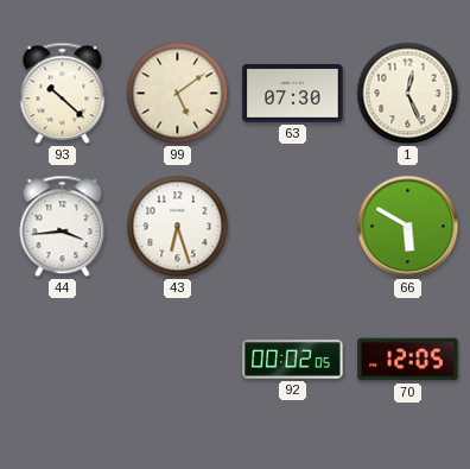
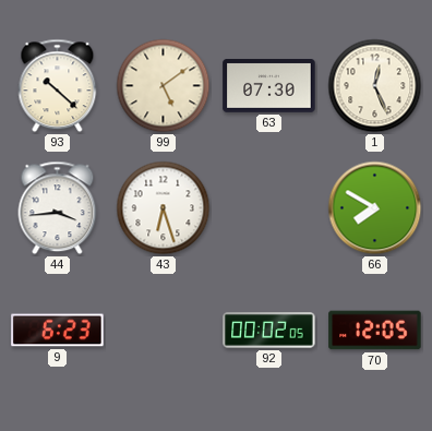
66: 5:50 -> 7:50
9: none -> 6:23
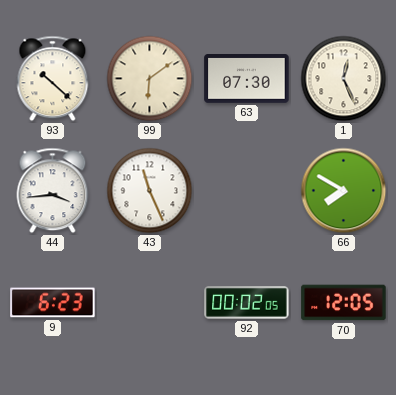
99: 5:09 -> 6:09
43: 6:27 -> 11:26
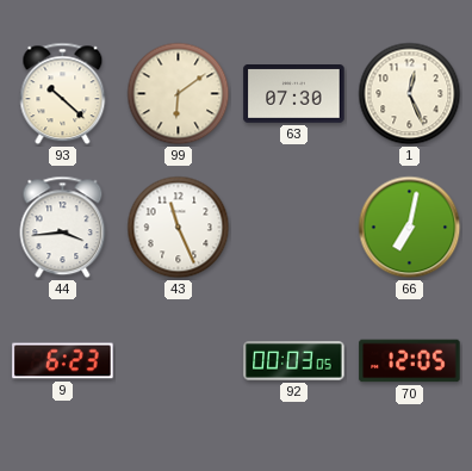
66: 7:50 -> 7:02
92: 00:02 -> 00:03
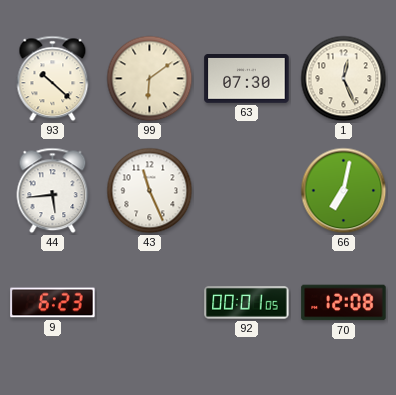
44: 3:44 -> 5:44
92: 00:03 -> 00:01
70: 12:05 -> 12:08
